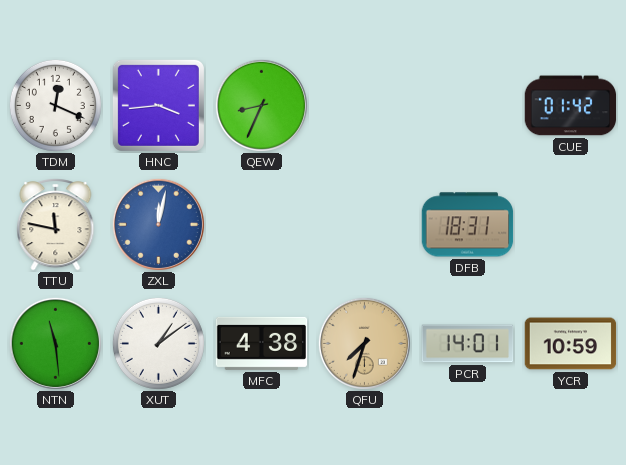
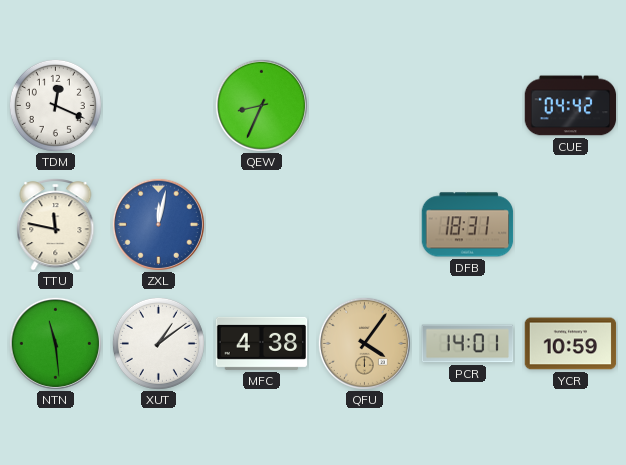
HNC: 3:44 -> none
CUE: 01:42 -> 04:42
QFU: 7:33 -> 4:06
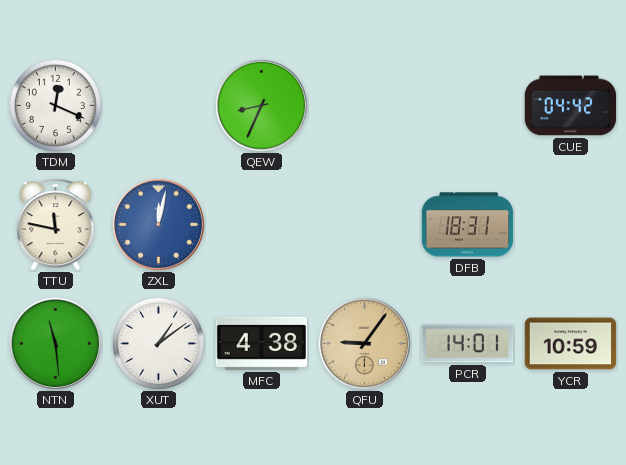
QFU: 4:06 -> 9:06
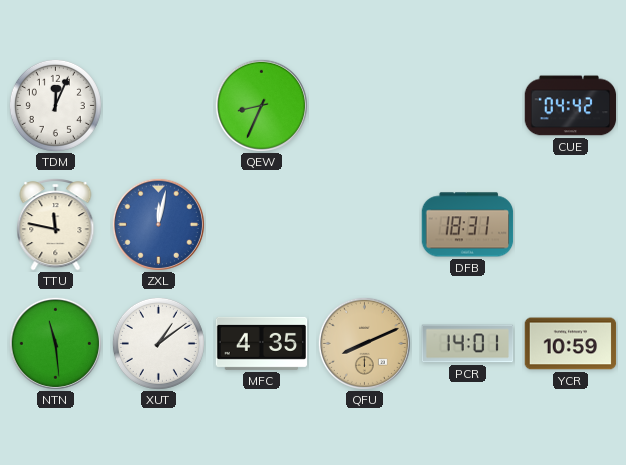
TDM: 12:19 -> 12:04
MFC: 4:38 -> 4:35
QFU: 9:06 -> 8:11
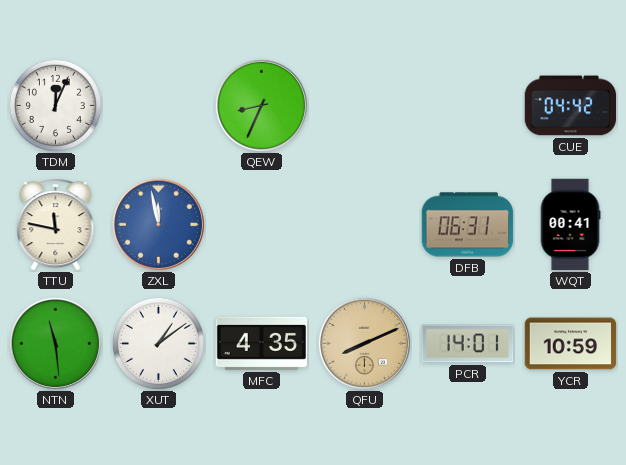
ZXL: 12:02 -> 11:58
DFB: 18:31 -> 06:31
WQT: none -> 00:41
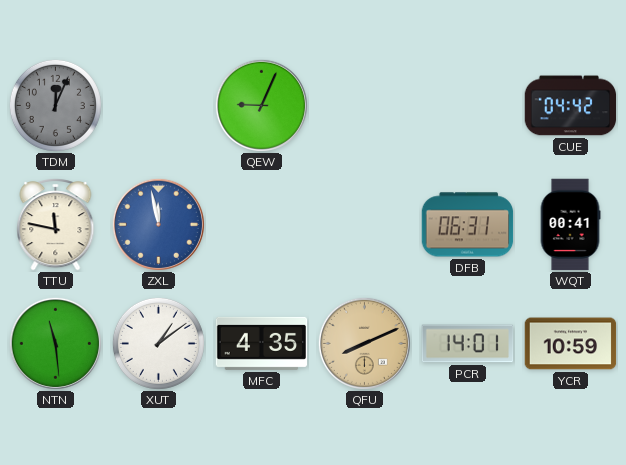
TDM dial: white -> grey
QEW: 8:34 -> 9:04
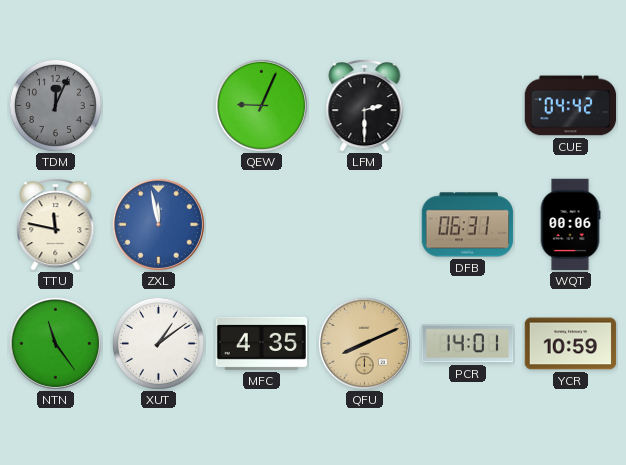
LFM: none -> 2:30
WQT: 00:41 -> 00:06
NTN: 11:29 -> 11:24
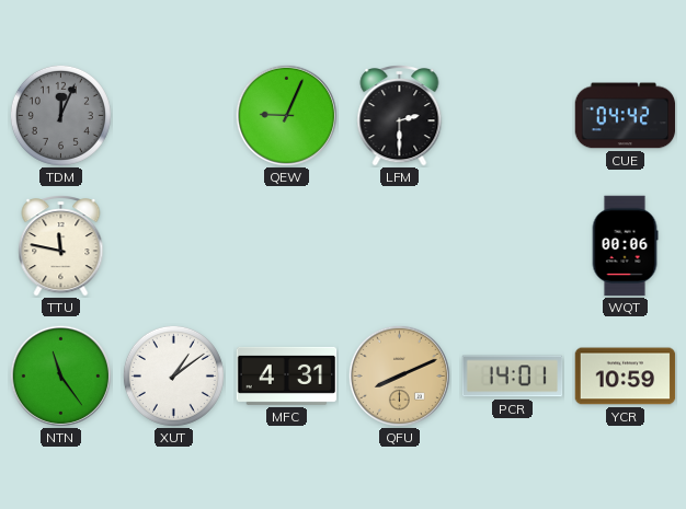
ZXL: 11:58 -> none
DFB: 06:31 -> none
MFC: 4:35 -> 4:31
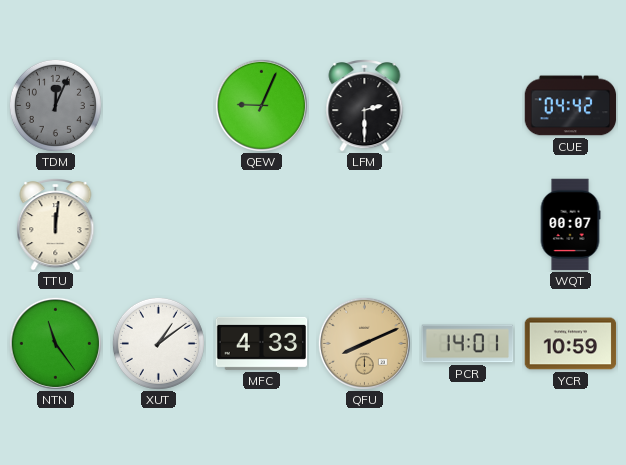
TTU: 11:47 -> 12:01
WQT: 00:06 -> 00:07
MFC: 4:31 -> 4:33
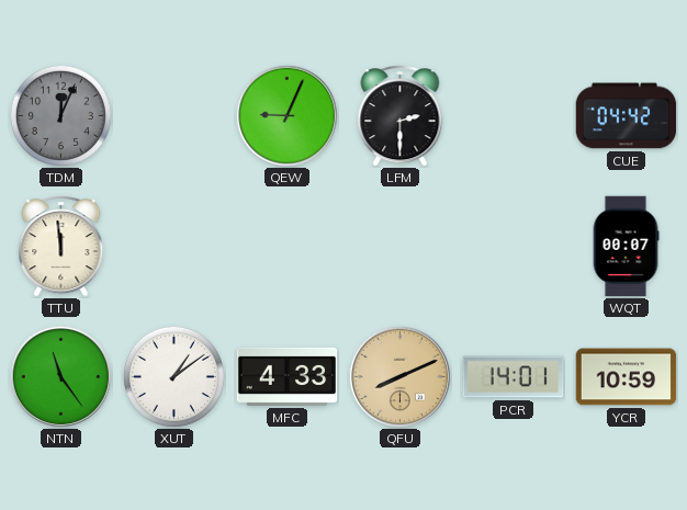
TTU: 12:01 -> 11:59
